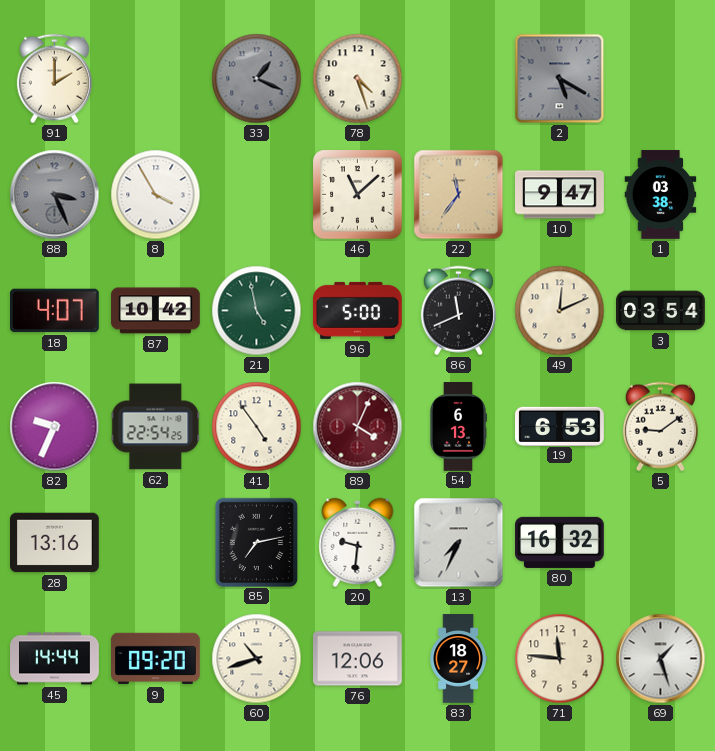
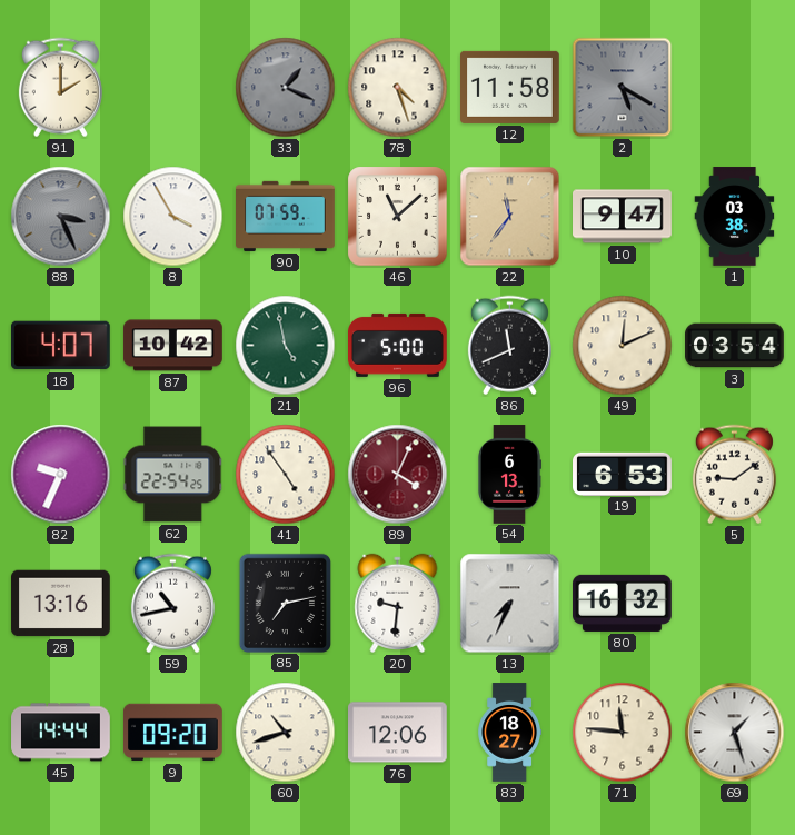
12: none -> 11:58
90: none -> 07:59
59: none -> 10:43
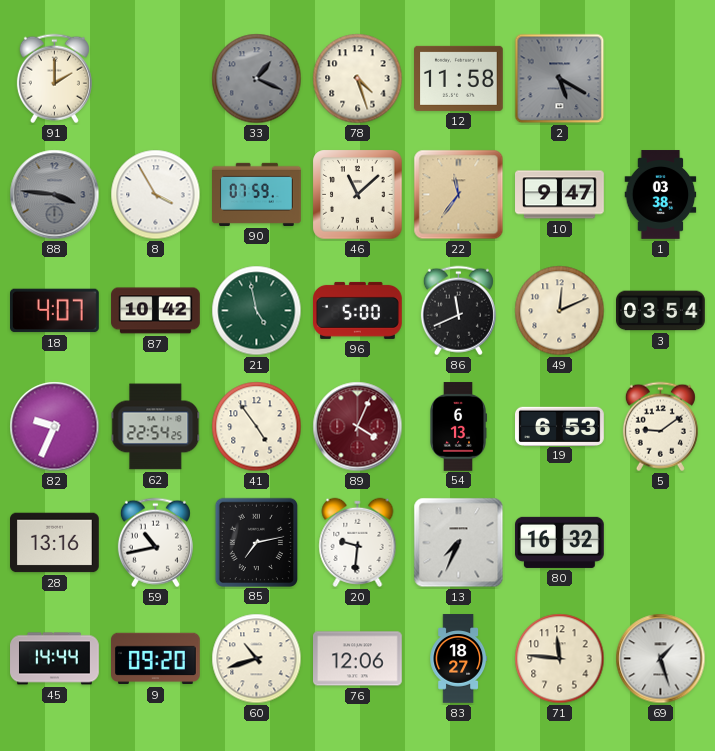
88: 3:26 -> 3:46
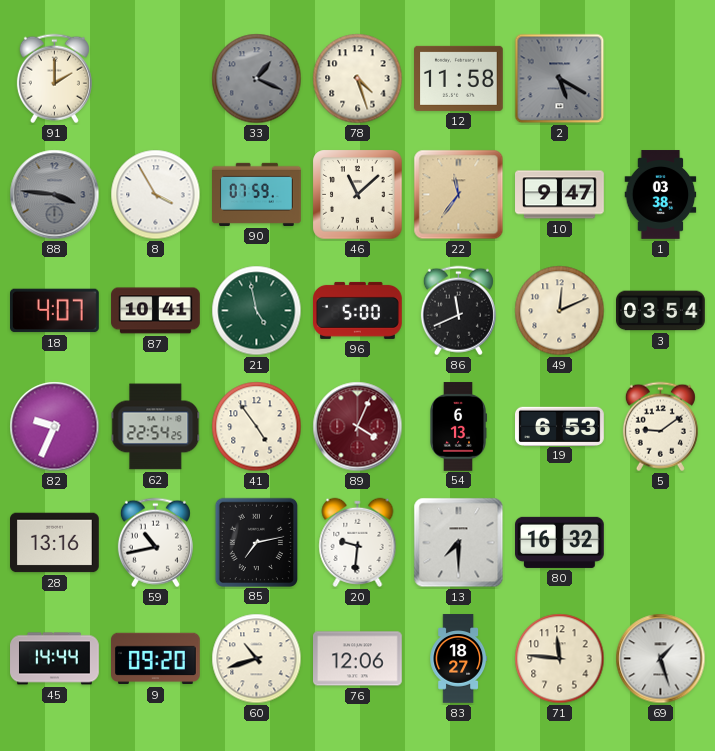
87: 10:42 -> 10:41
13: 7:34 -> 7:30
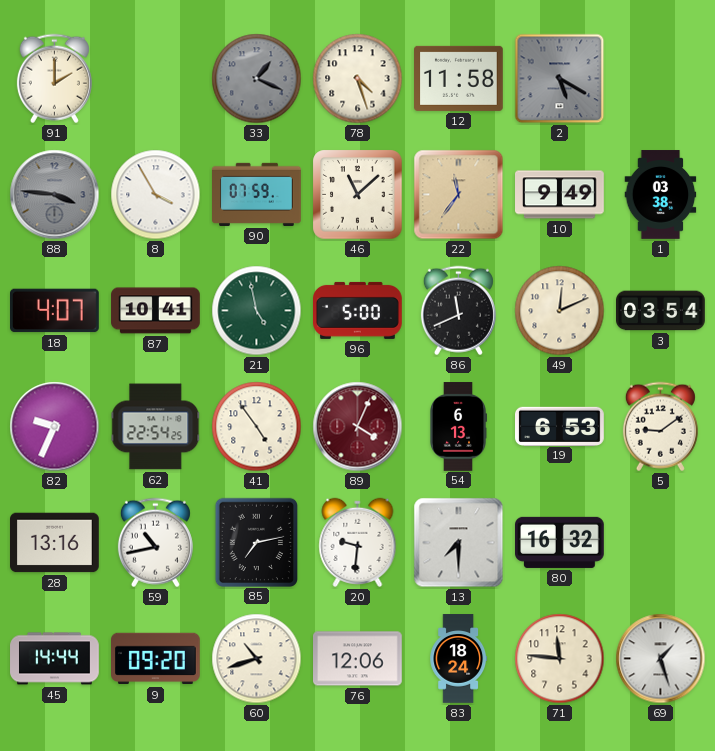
10: 9:47 -> 9:49
83: 18:27 -> 18:24
